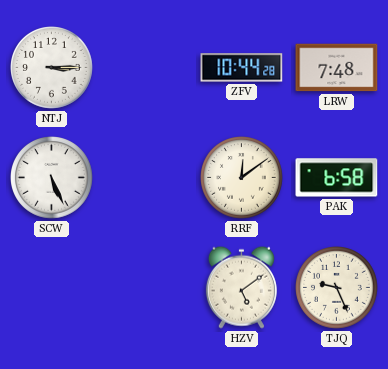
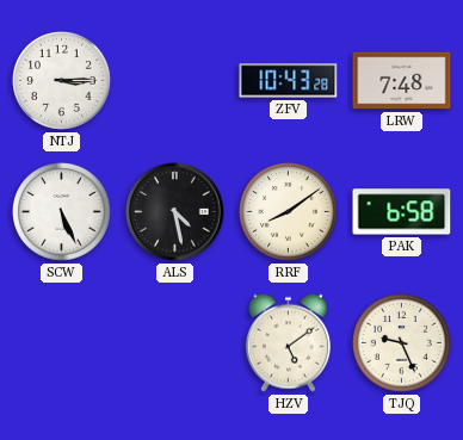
ZFV: 10:44 -> 10:43
ALS: none -> 4:28
RRF: 12:09 -> 8:09
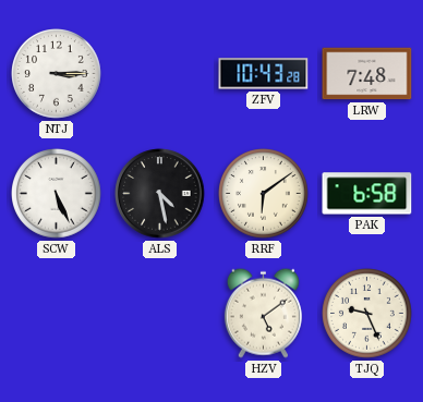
RRF: 8:09 -> 6:09
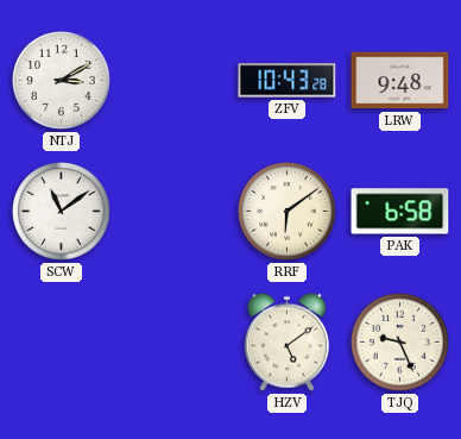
NTJ: 3:15 -> 3:10
LRW: 7:48 -> 9:48
SCW: 5:26 -> 11:09
ALS: 4:28 -> none
